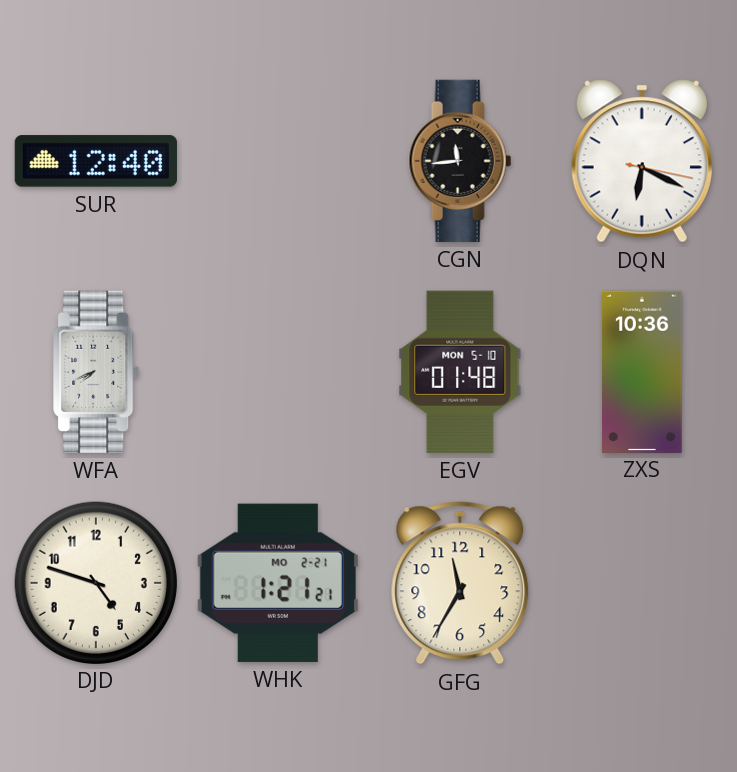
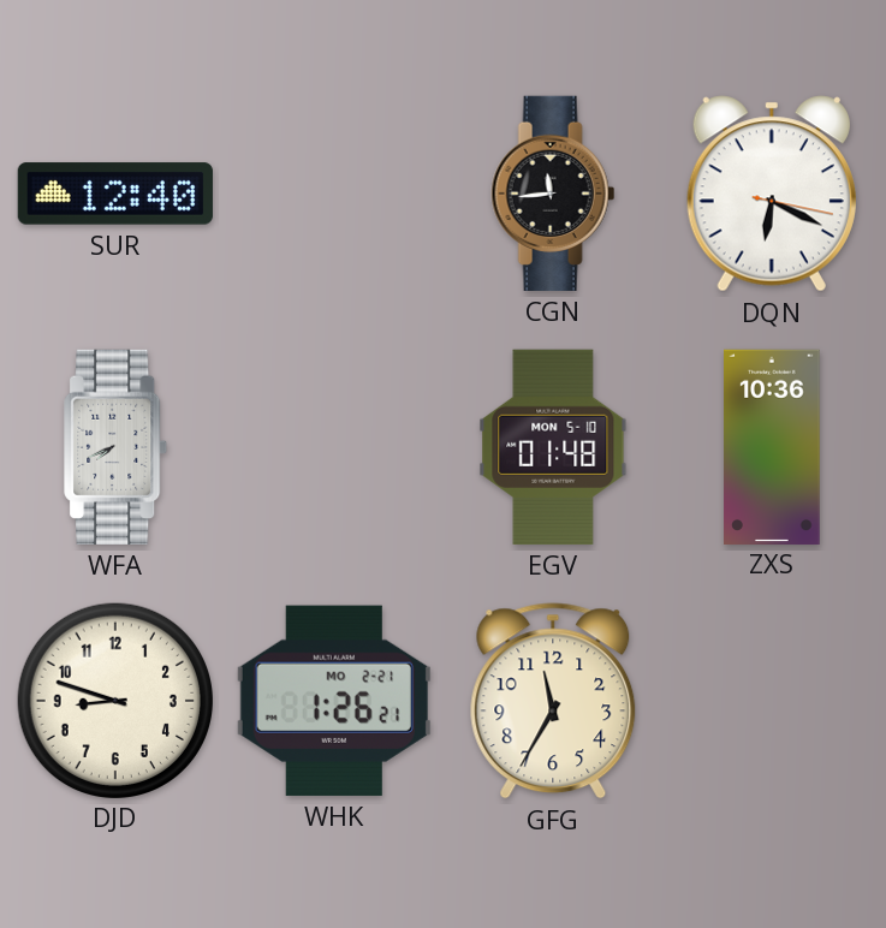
DJD: 4:48 -> 8:48
WHK: 1:21 -> 1:26
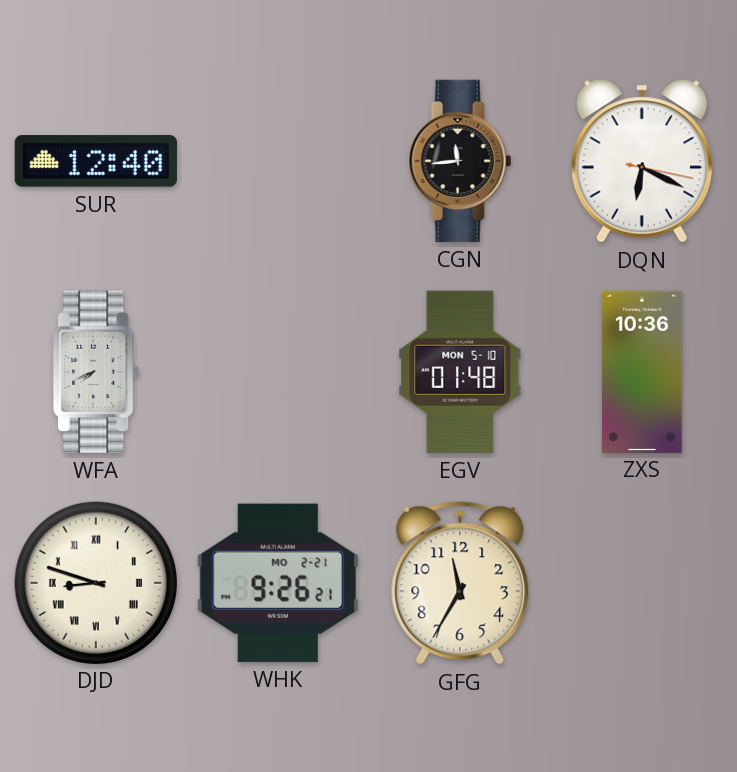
DJD numerals: Arabic -> Roman
WHK: 1:26 -> 9:26
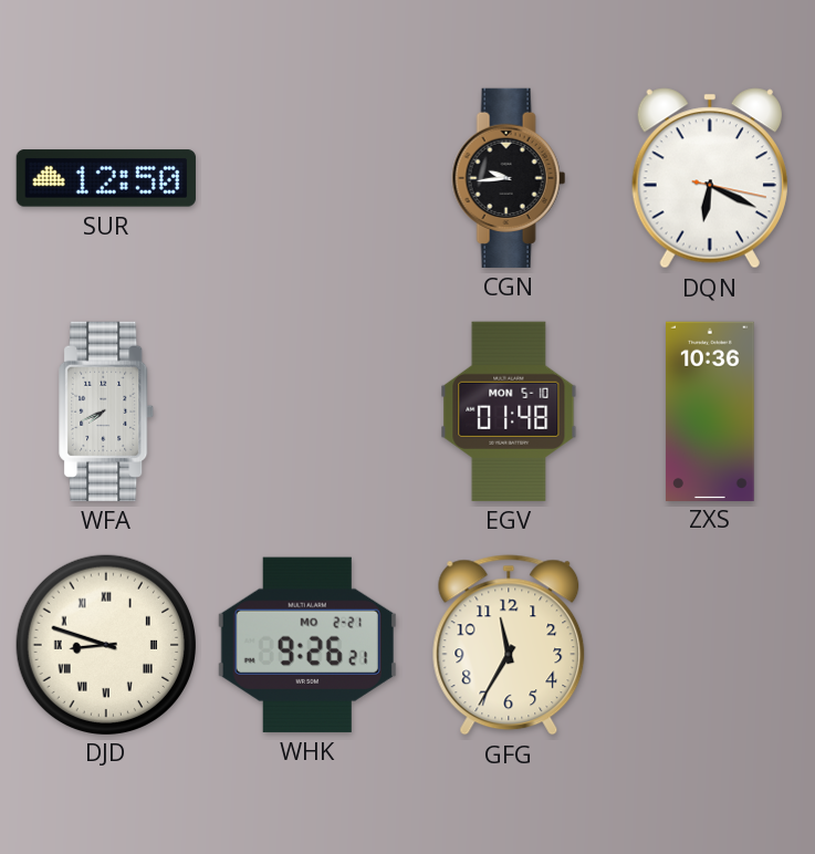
SUR: 12:40 -> 12:50
CGN: 11:44 -> 9:44
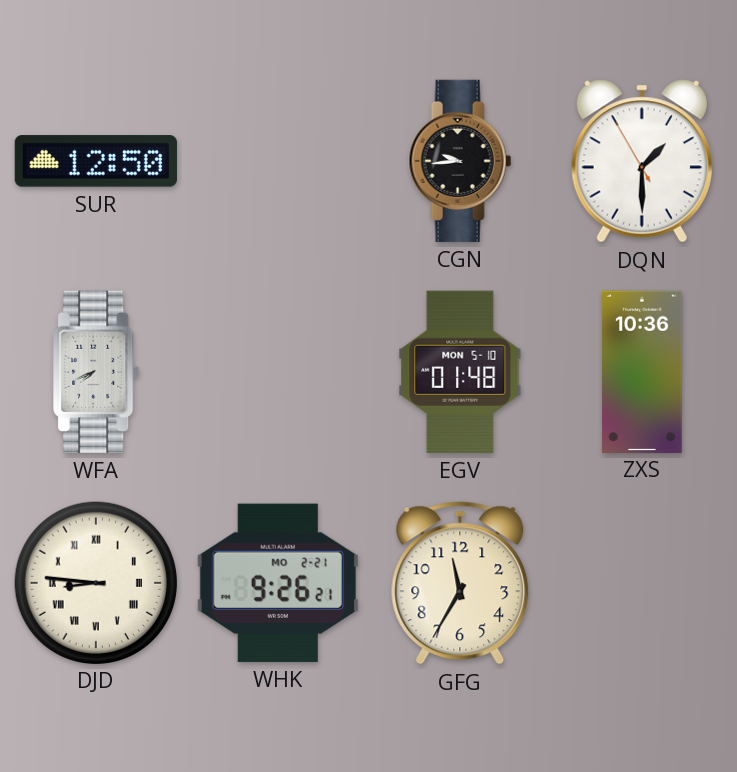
DQN: 6:19 -> 1:29
DJD: 8:48 -> 8:46
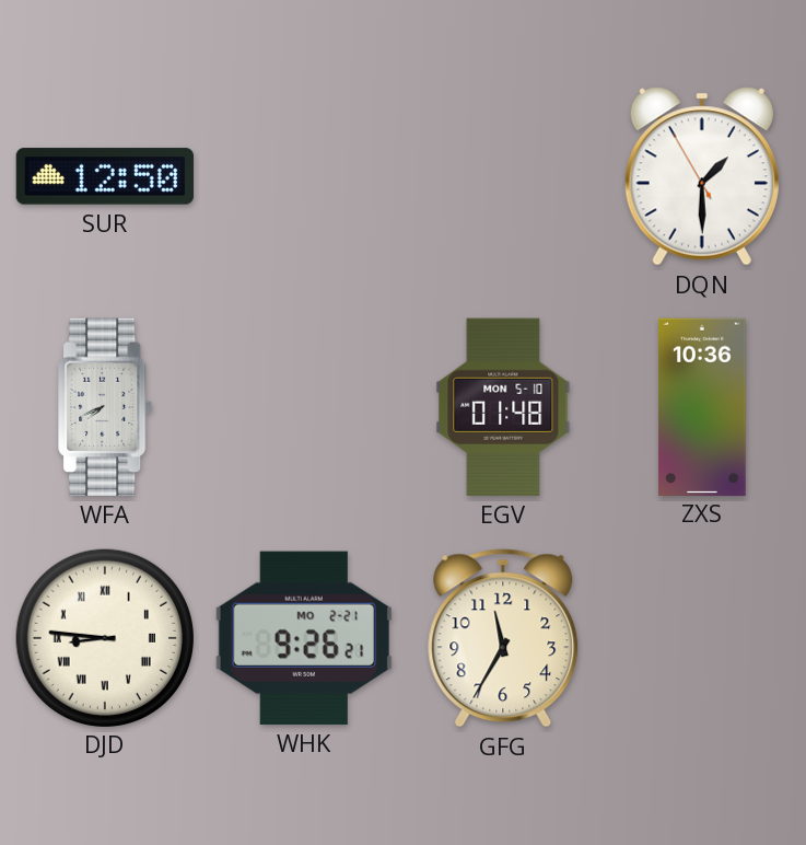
CGN: 9:44 -> none
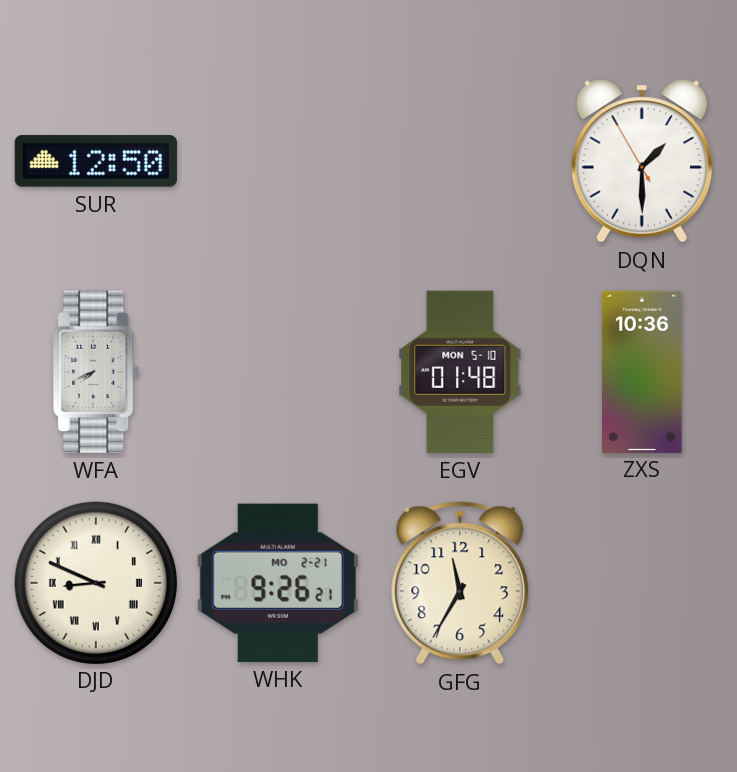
DJD: 8:46 -> 8:49
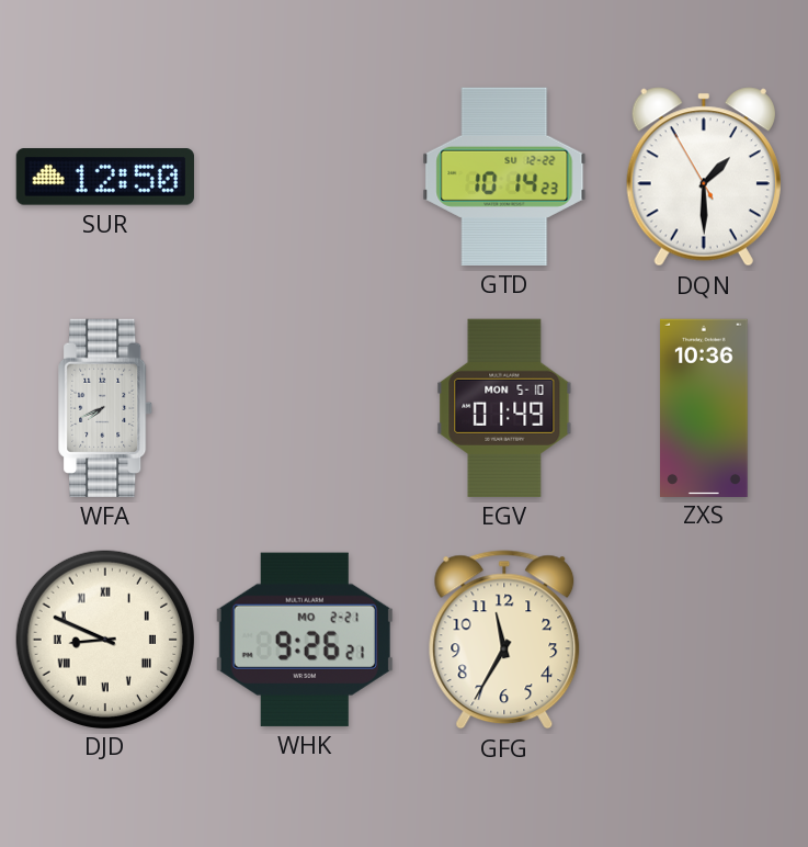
GTD: none -> 10:14
EGV: 01:48 -> 01:49
